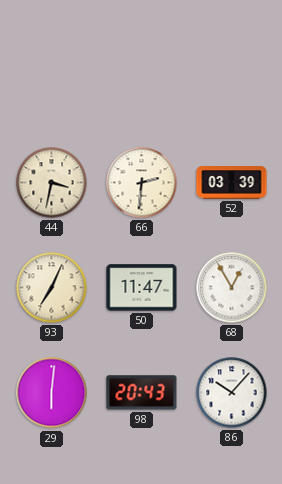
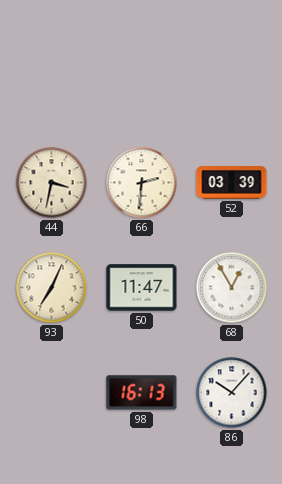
29: 6:01 -> none
98: 20:43 -> 16:13
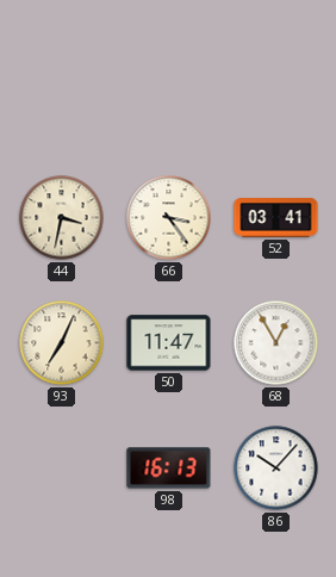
66: 2:31 -> 3:24
52: 03:39 -> 03:41
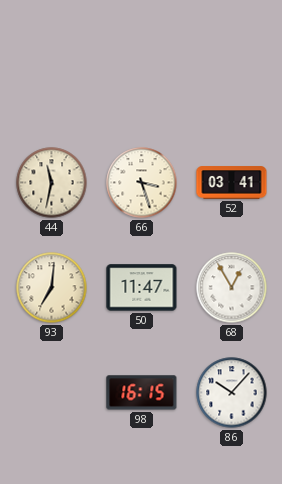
44: 3:32 -> 11:32
66: 3:24 -> 3:27
93: 7:04 -> 7:01
98: 16:13 -> 16:15
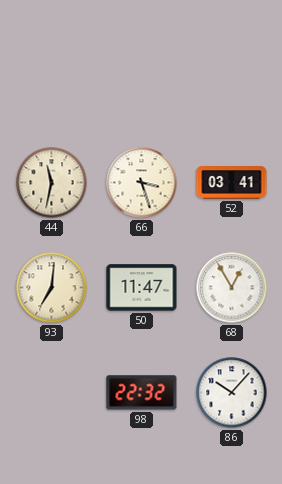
98: 16:15 -> 22:32
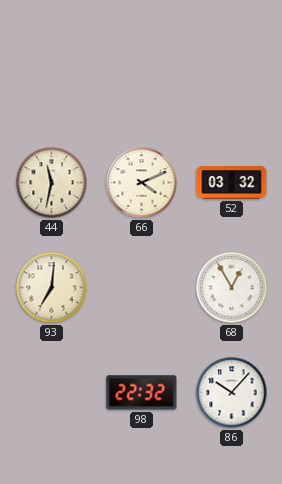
66: 3:27 -> 4:11
52: 03:41 -> 03:32
50: 11:47 -> none
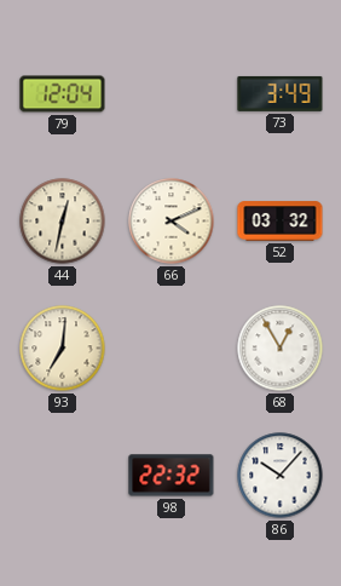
79: none -> 12:04
73: none -> 3:49
44: 11:32 -> 12:32
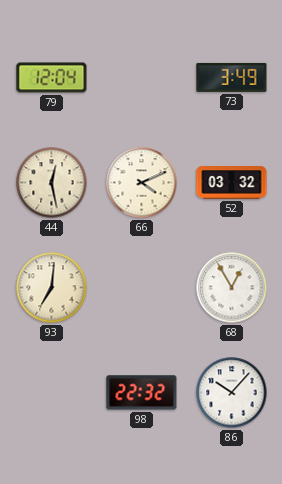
44: 12:32 -> 12:28
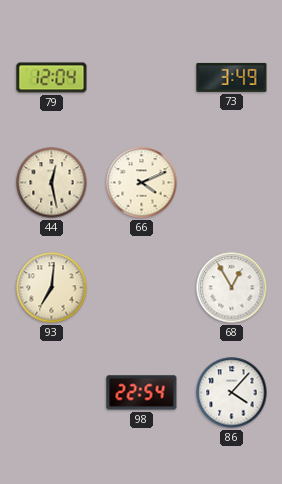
52: 03:32 -> none
98: 22:32 -> 22:54
86: 10:07 -> 4:07
